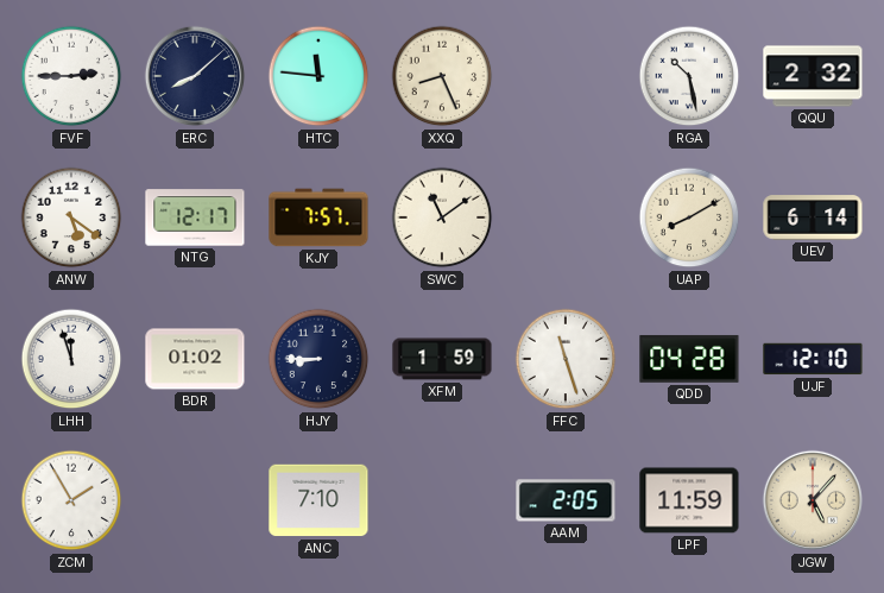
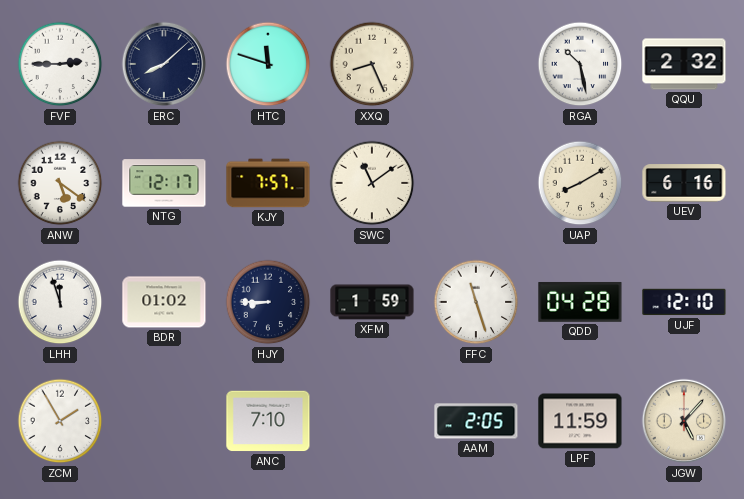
HTC: 11:46 -> 11:48
UEV: 6:14 -> 6:16
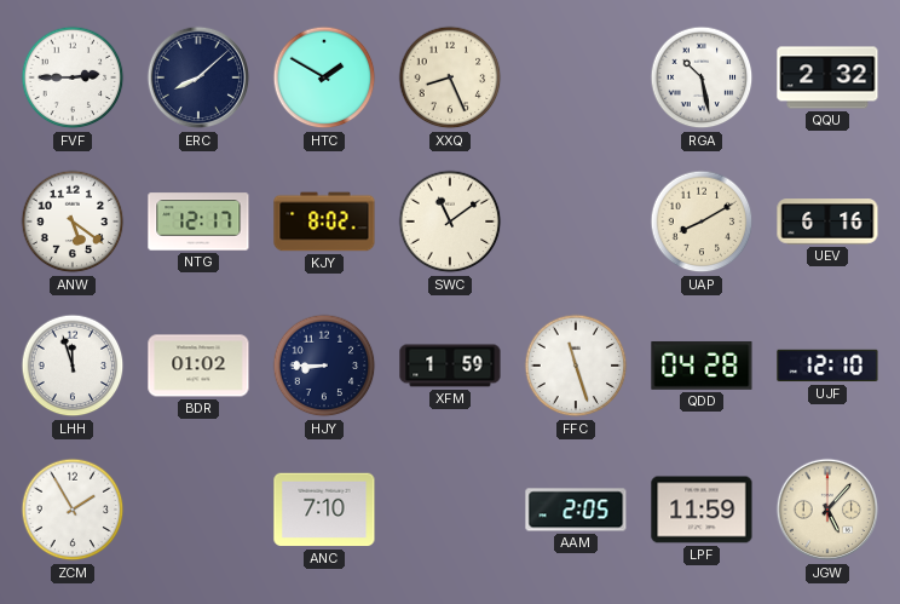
HTC: 11:48 -> 1:50
KJY: 7:57 -> 8:02
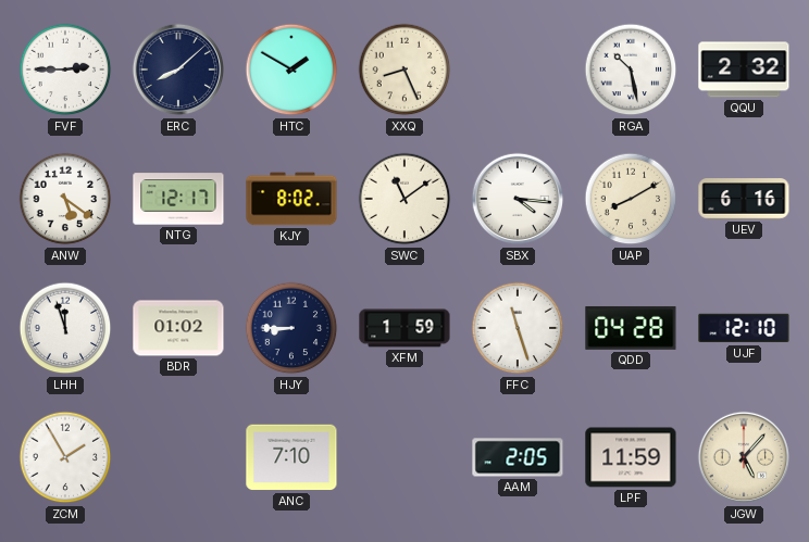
SBX: none -> 4:16
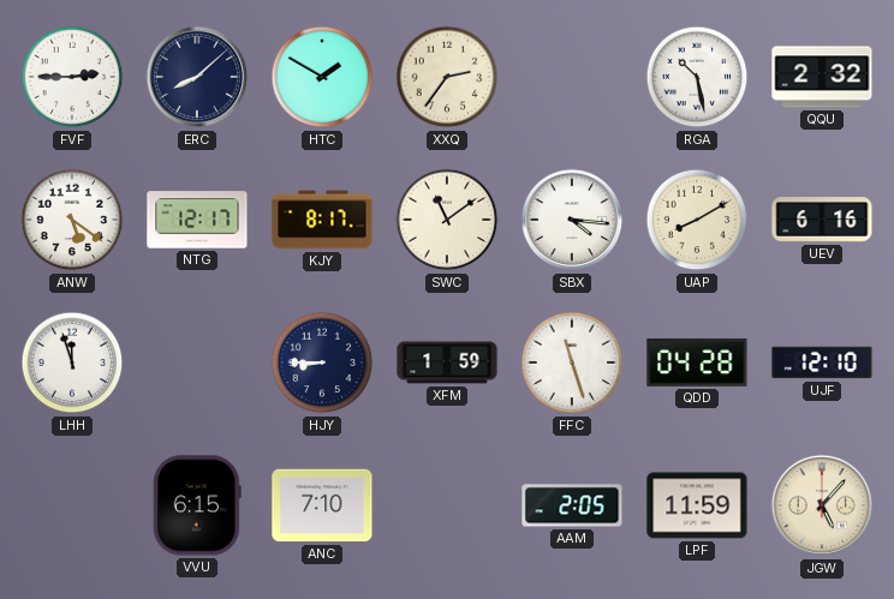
XXQ: 8:26 -> 2:36
KJY: 8:02 -> 8:17
BDR: 01:02 -> none
ZCM: 1:55 -> none
VVU: none -> 6:15
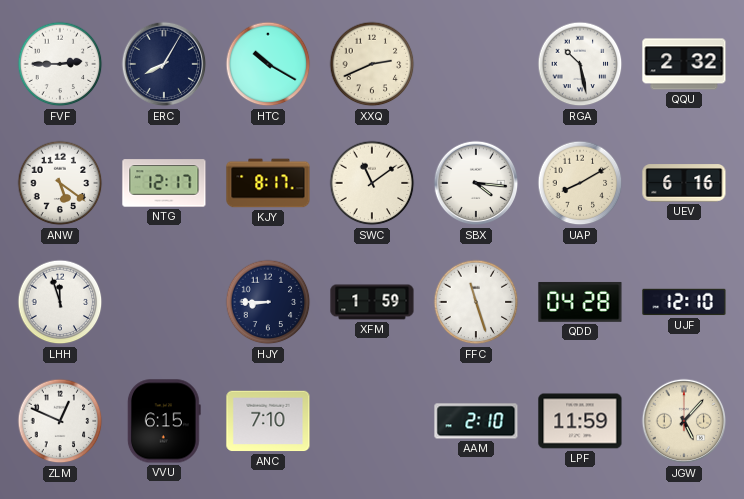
ERC: 8:08 -> 8:05
HTC: 1:50 -> 10:20
XXQ: 2:36 -> 2:41
ZLM: none -> 12:49
AAM: 2:05 -> 2:10
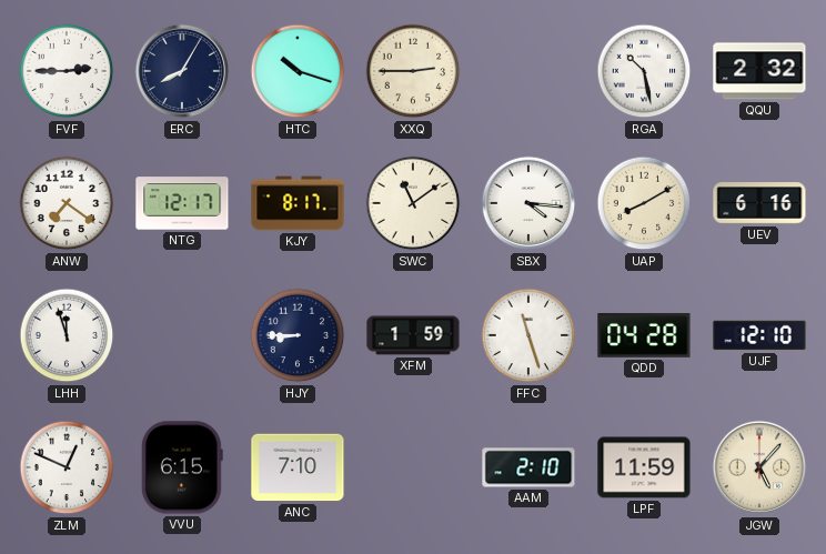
HTC: 10:20 -> 10:18
XXQ: 2:41 -> 2:45
ANW: 5:21 -> 7:21
